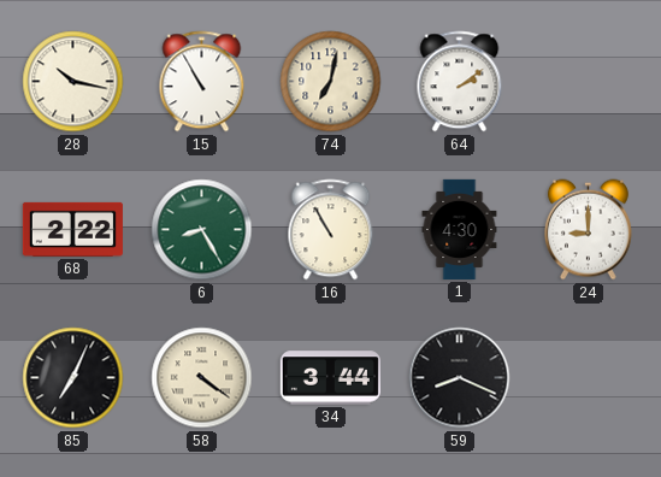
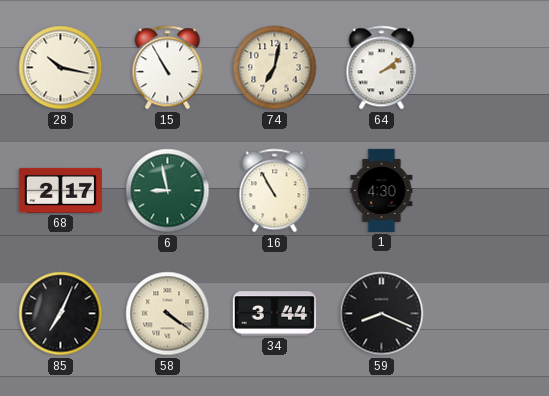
68: 2:22 -> 2:17
6: 8:25 -> 8:58
24: 9:00 -> none
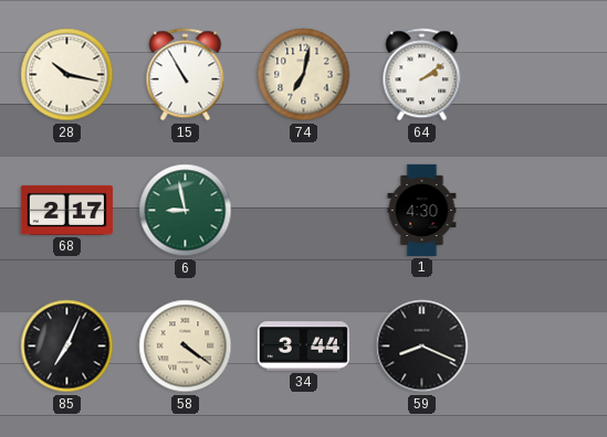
16: 10:55 -> none
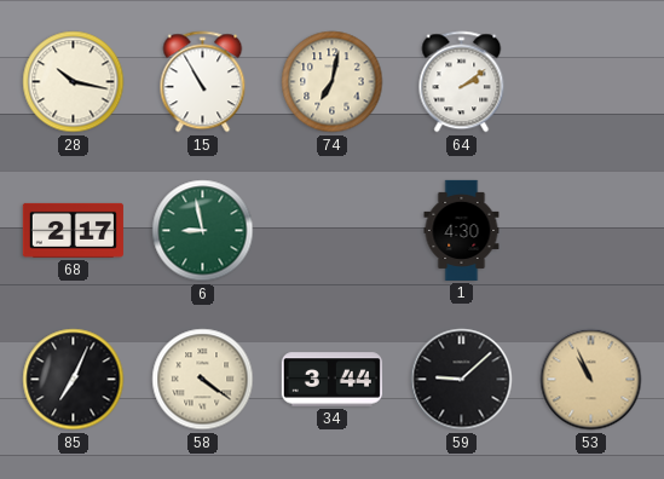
59: 8:19 -> 9:08
53: none -> 10:56
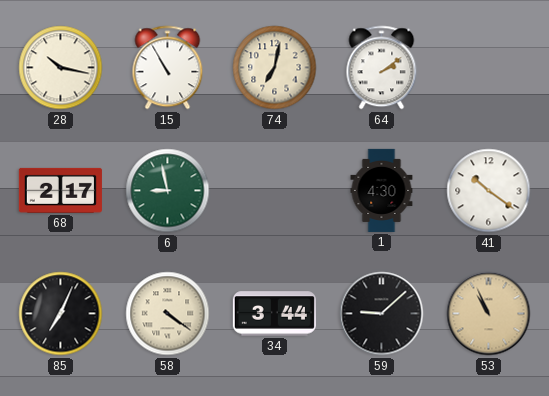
41: none -> 10:21
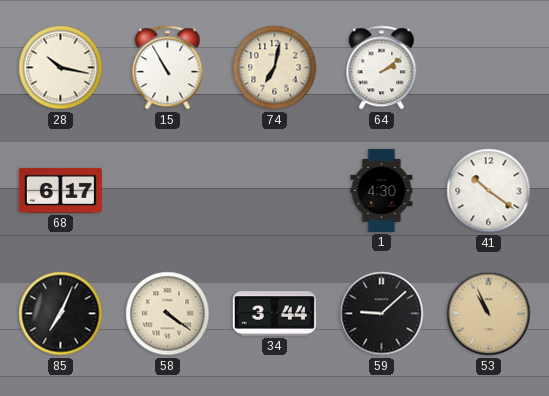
68: 2:17 -> 6:17
6: 8:58 -> none
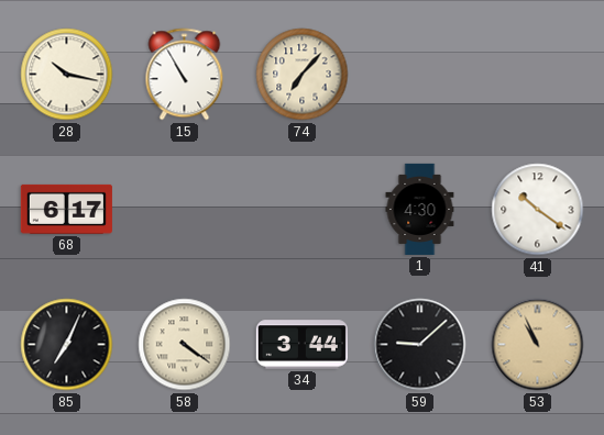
74: 7:02 -> 7:07
64: 2:09 -> none
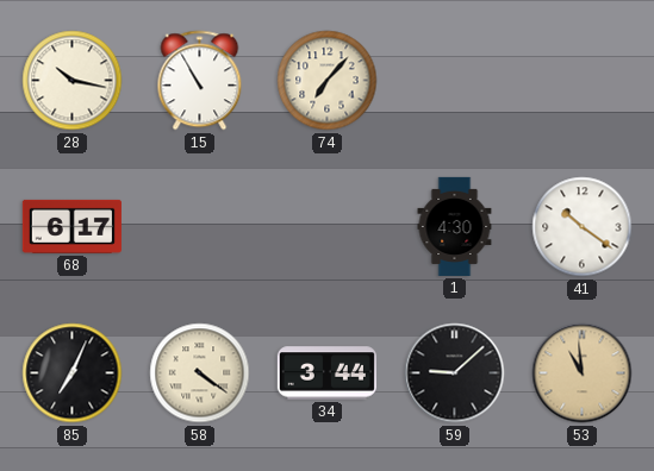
53: 10:56 -> 10:59
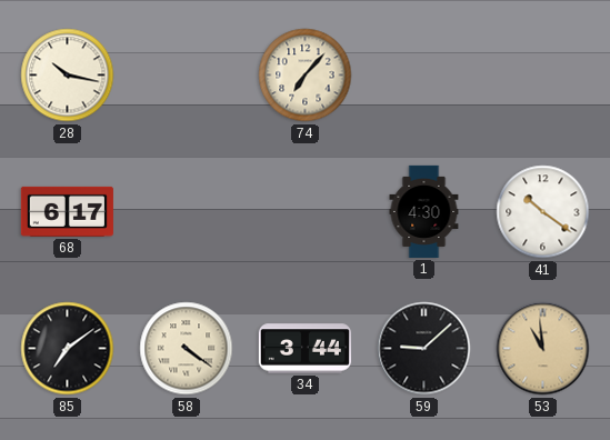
15: 10:55 -> none
85: 7:04 -> 7:09
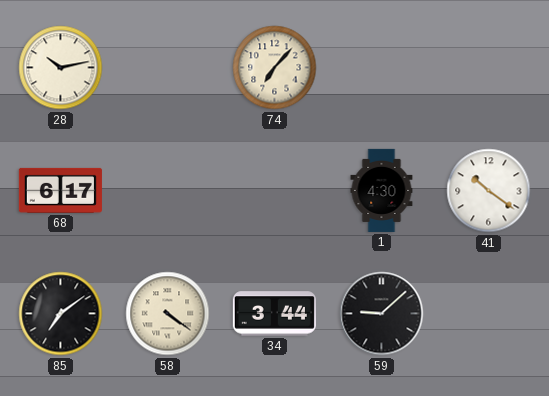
28: 10:17 -> 10:13
53: 10:59 -> none
